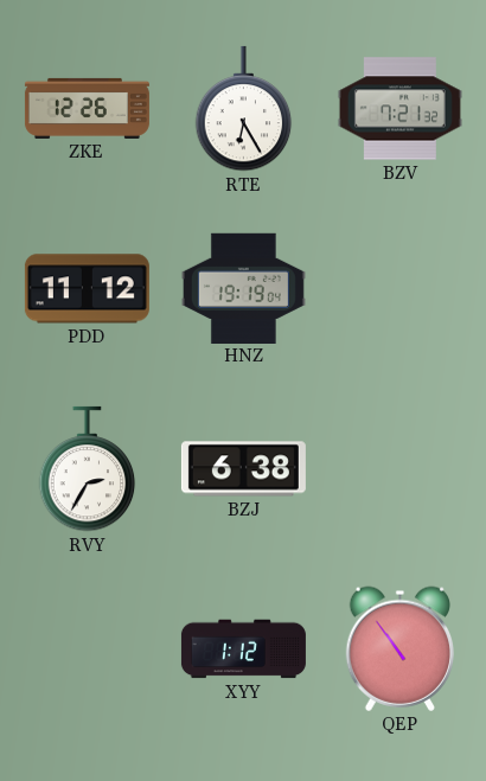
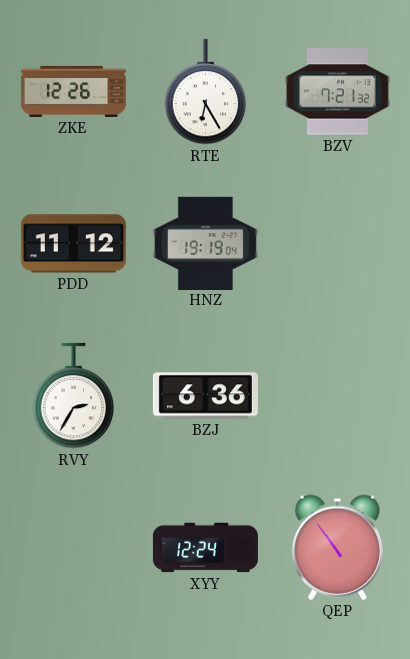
BZJ: 6:38 -> 6:36
XYY: 1:12 -> 12:24
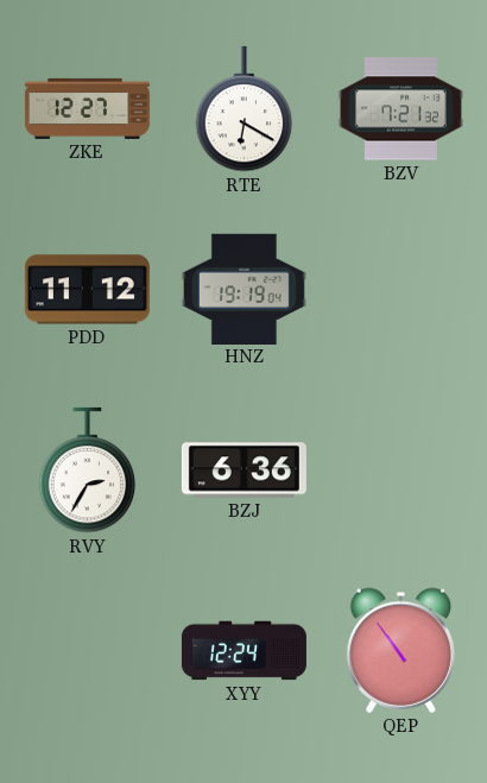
ZKE: 12:26 -> 12:27
RTE: 6:25 -> 6:20
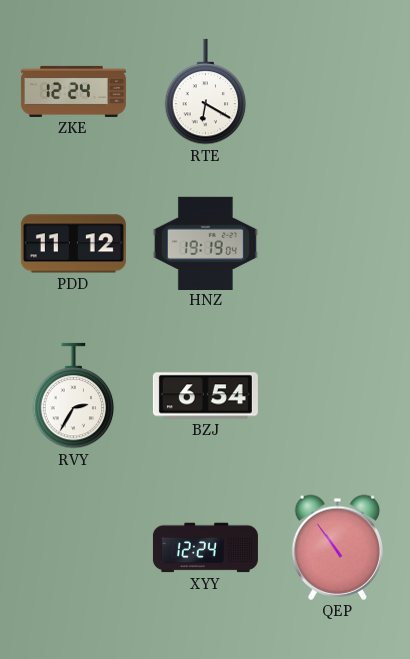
ZKE: 12:27 -> 12:24
BZV: 7:21 -> none
BZJ: 6:36 -> 6:54
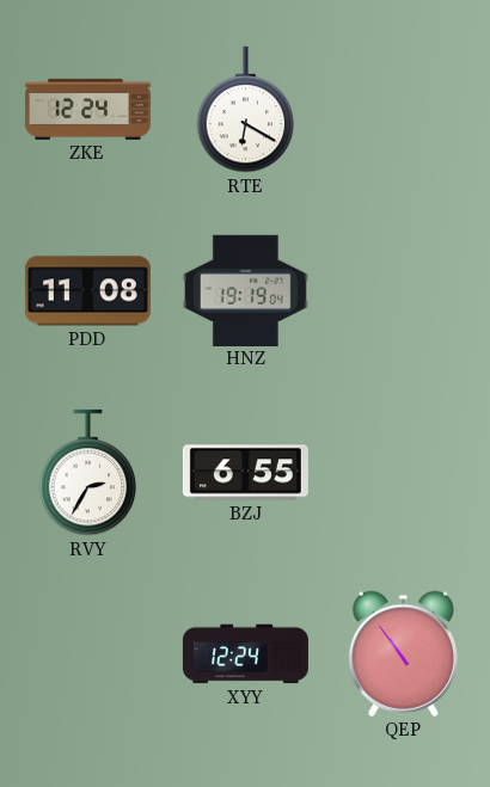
PDD: 11:12 -> 11:08
BZJ: 6:54 -> 6:55
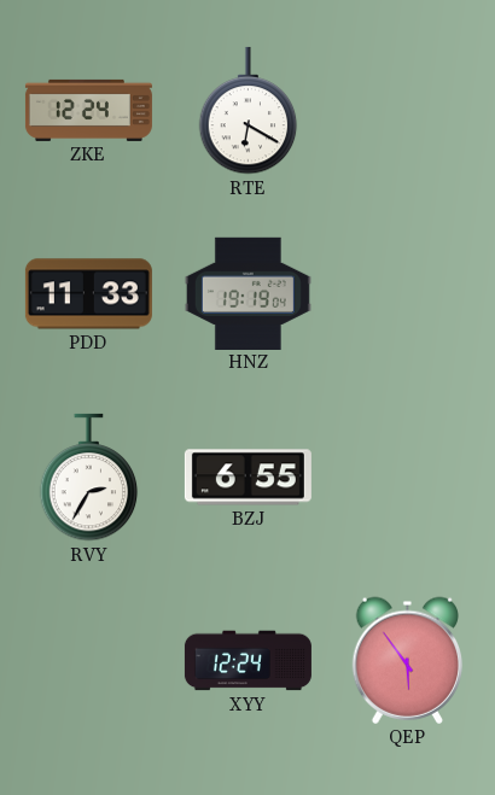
PDD: 11:08 -> 11:33
QEP: 10:54 -> 5:54
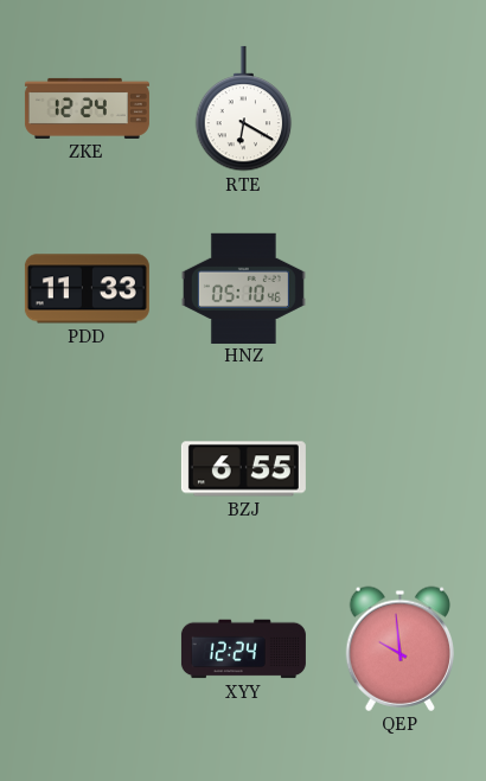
HNZ: 19:19 -> 05:10
RVY: 2:35 -> none
QEP: 5:54 -> 9:59
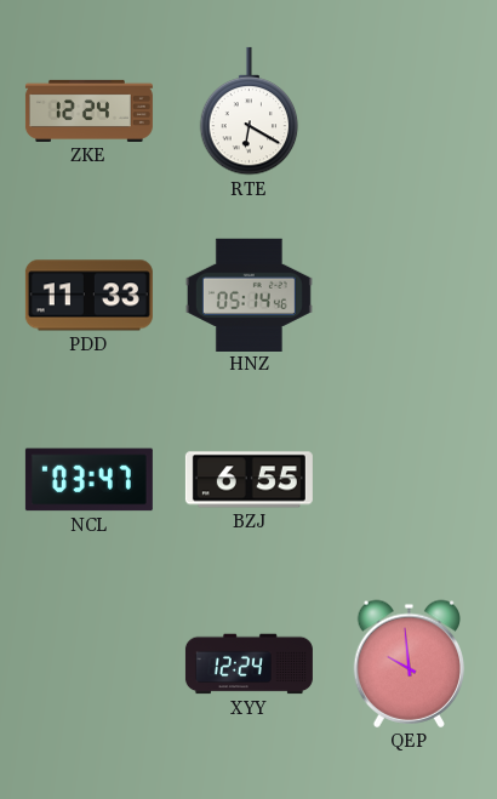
HNZ: 05:10 -> 05:14
NCL: none -> 03:47
